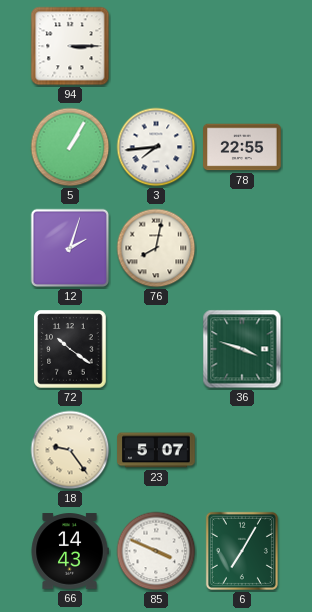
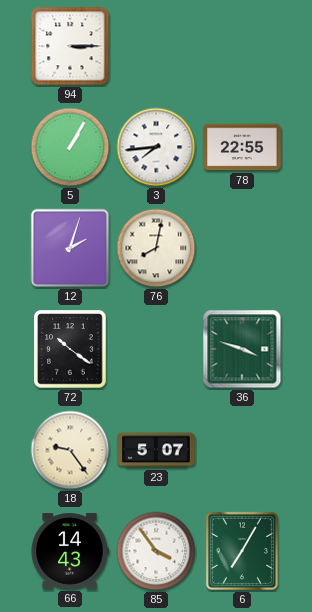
85: 3:49 -> 3:54
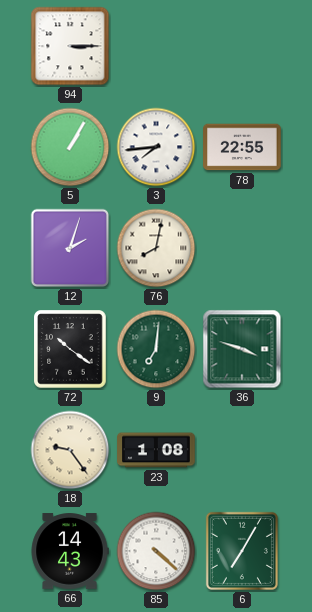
9: none -> 7:01
23: 5:07 -> 1:08
85: 3:54 -> 4:22
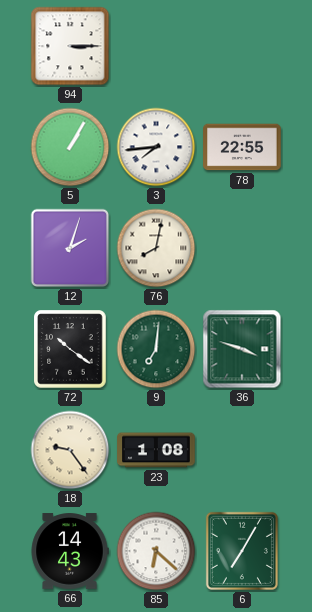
85: 4:22 -> 6:22
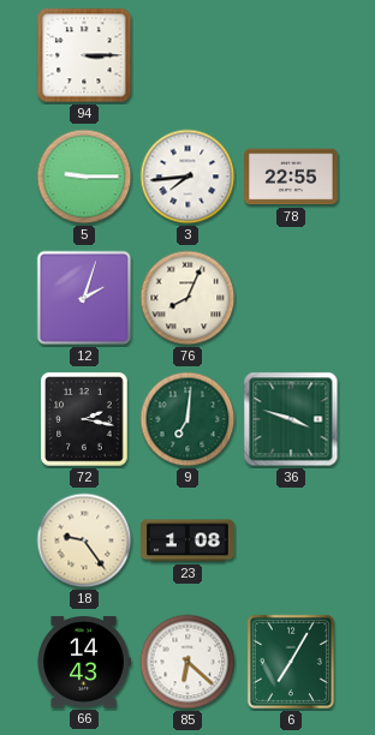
5: 1:05 -> 9:15
76: 8:02 -> 8:04
72: 10:21 -> 2:17
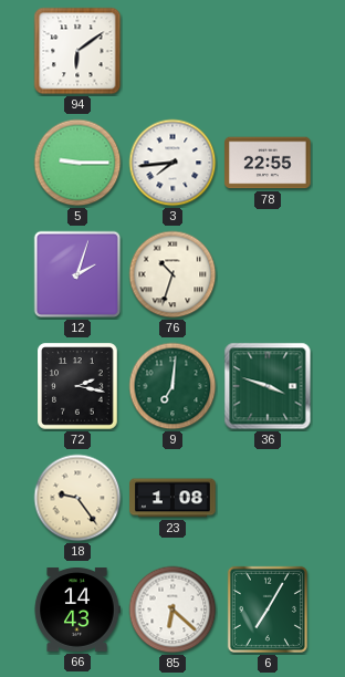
94: 3:15 -> 6:09
76: 8:04 -> 10:33
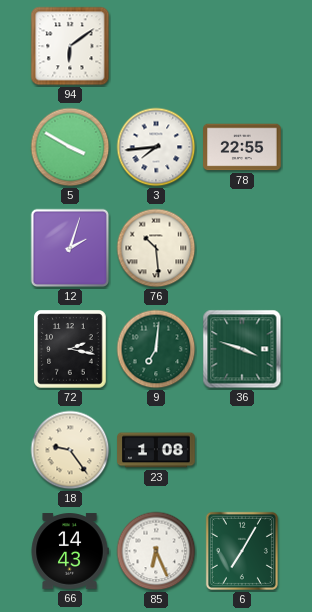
5: 9:15 -> 3:50
76: 10:33 -> 10:29
85: 6:22 -> 6:26
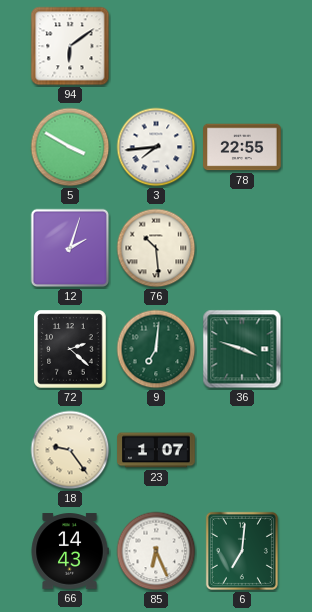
72: 2:17 -> 2:22
23: 1:08 -> 1:07
6: 7:05 -> 7:01
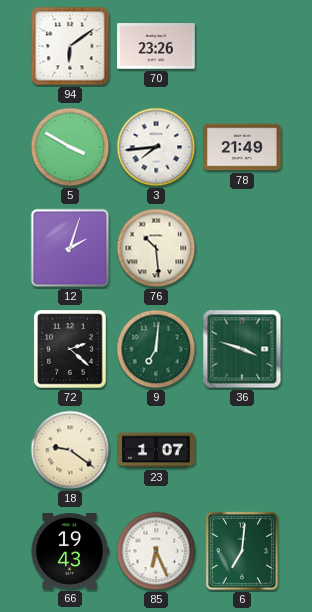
70: none -> 23:26
78: 22:55 -> 21:49
18: 9:24 -> 9:21
66: 14:43 -> 19:43
